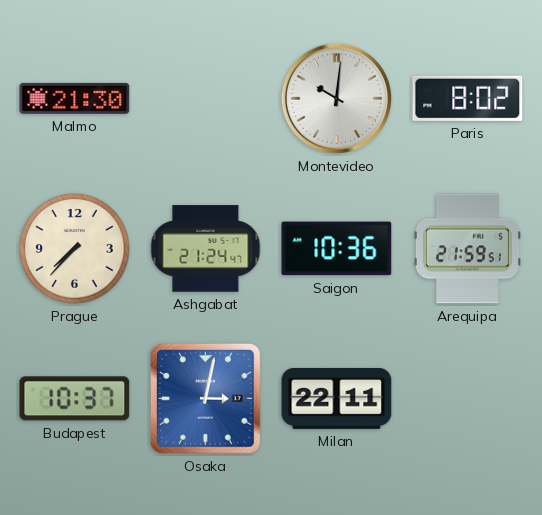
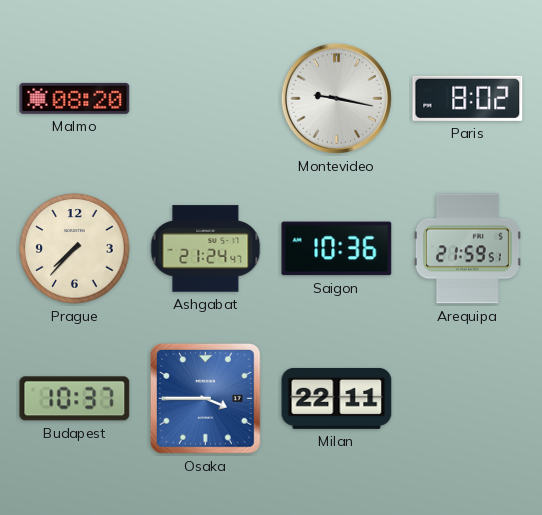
Malmo: 21:30 -> 08:20
Montevideo: 10:01 -> 9:17
Osaka: 3:02 -> 3:45
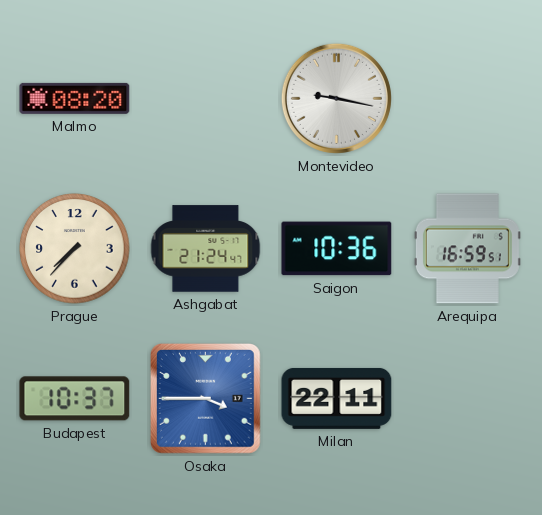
Paris: 8:02 -> none
Arequipa: 21:59 -> 16:59
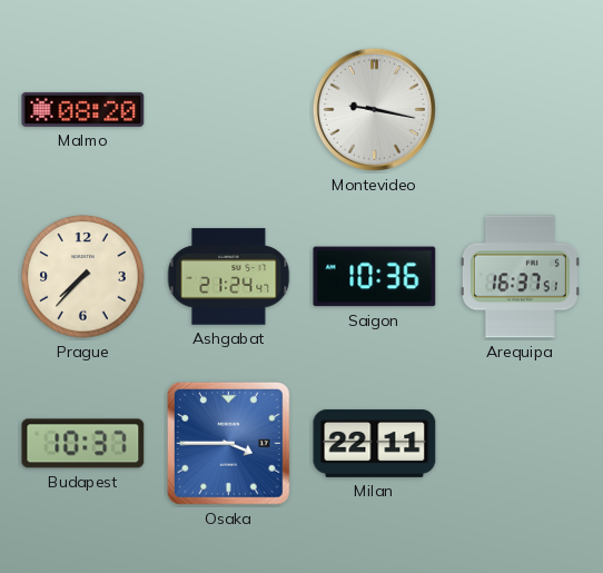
Arequipa: 16:59 -> 16:37
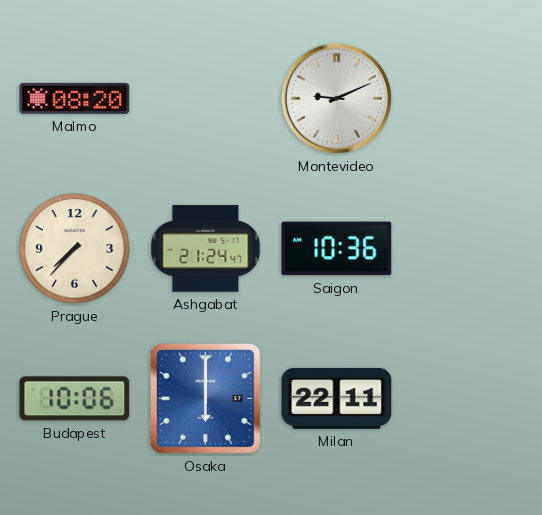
Montevideo: 9:17 -> 9:11
Arequipa: 16:37 -> none
Budapest: 10:37 -> 10:06
Osaka: 3:45 -> 6:00
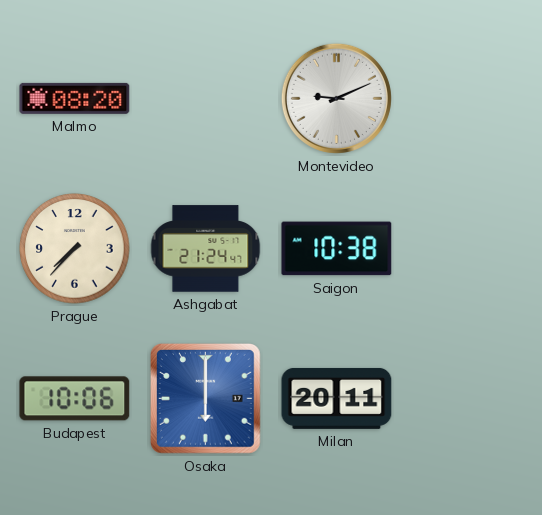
Saigon: 10:36 -> 10:38
Milan: 22:11 -> 20:11
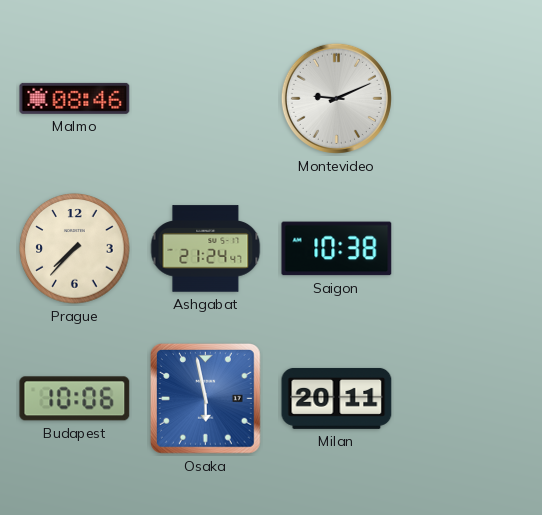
Malmo: 08:20 -> 08:46
Osaka: 6:00 -> 5:58
